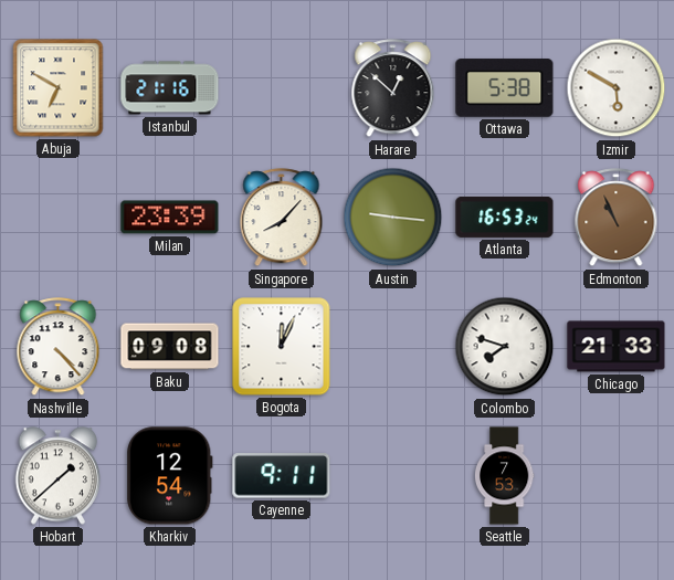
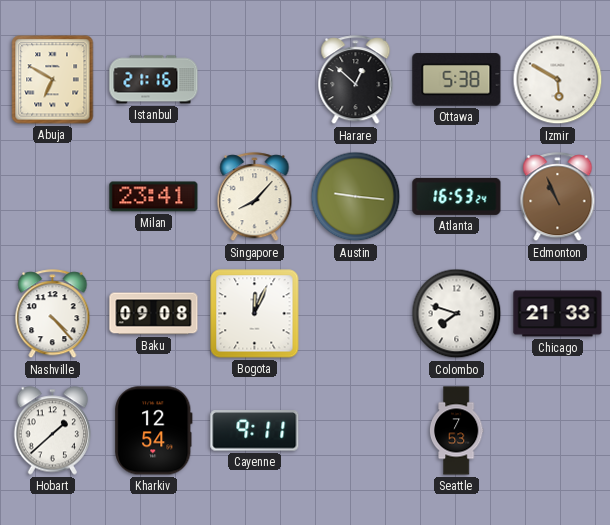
Milan: 23:39 -> 23:41
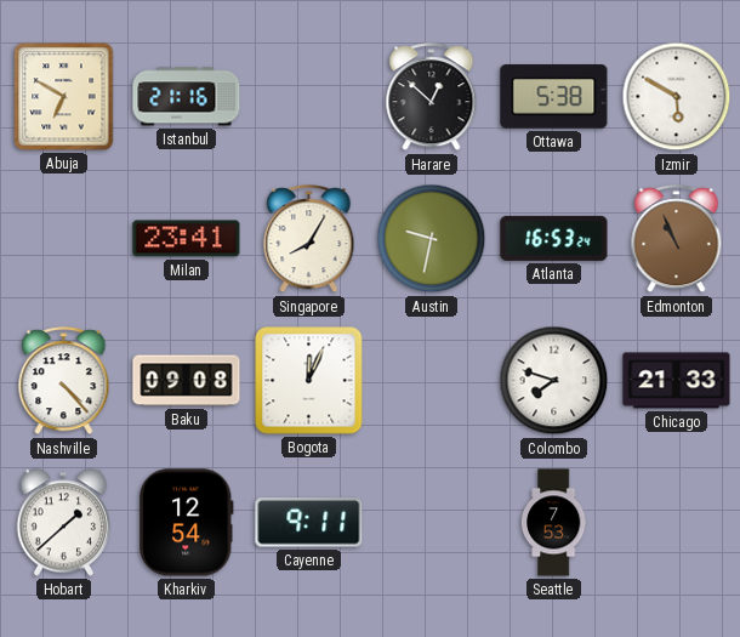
Singapore: 8:07 -> 8:05
Austin: 9:16 -> 9:32
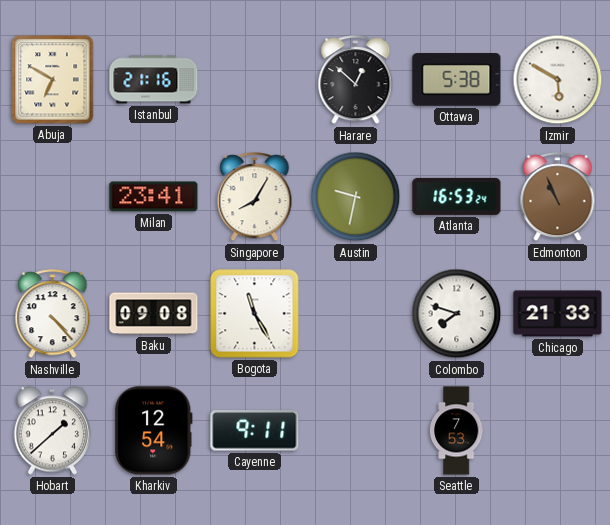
Bogota: 12:04 -> 11:25
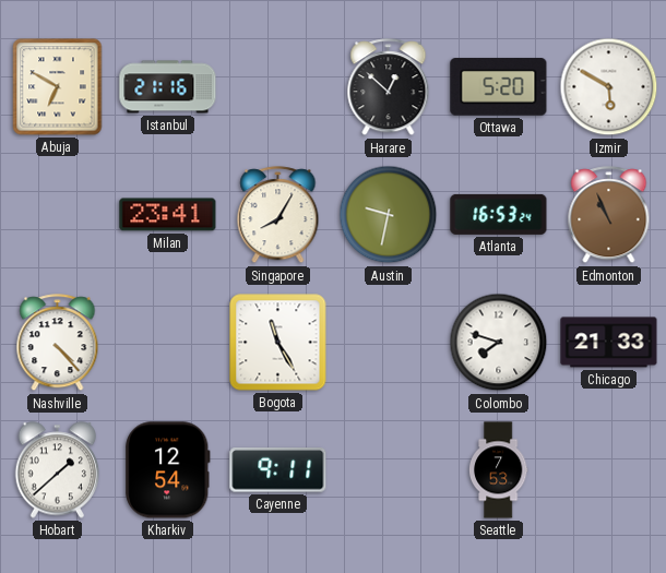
Ottawa: 5:38 -> 5:20
Baku: 09:08 -> none
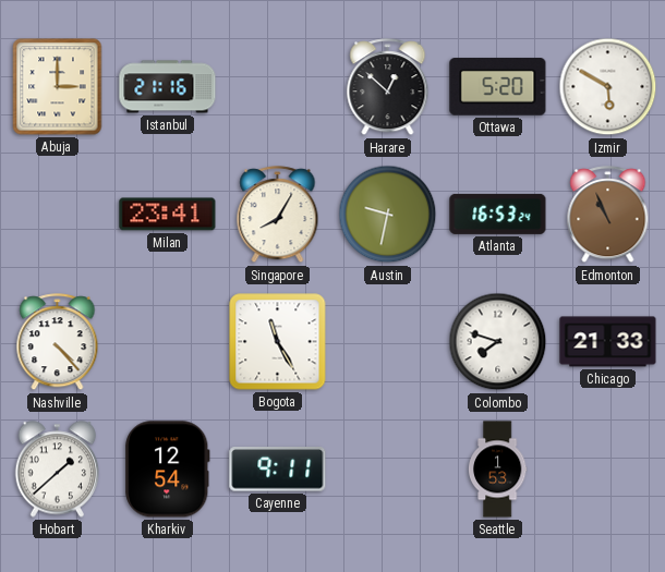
Abuja: 6:50 -> 3:00
Seattle: 7:53 -> 1:53
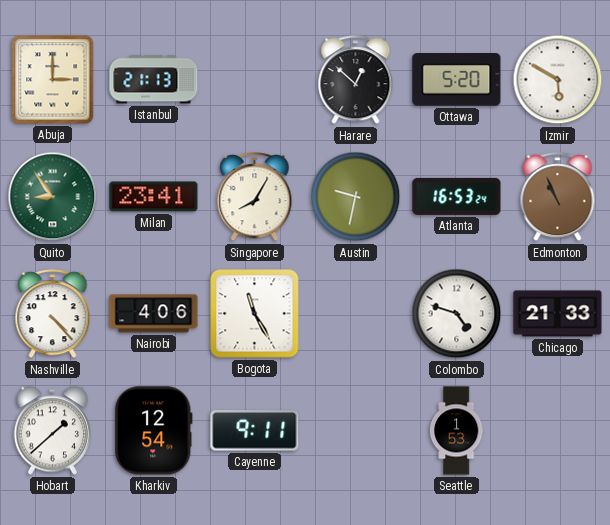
Istanbul: 21:16 -> 21:13
Quito: none -> 8:54
Nairobi: none -> 4:06
Colombo: 7:48 -> 4:48
